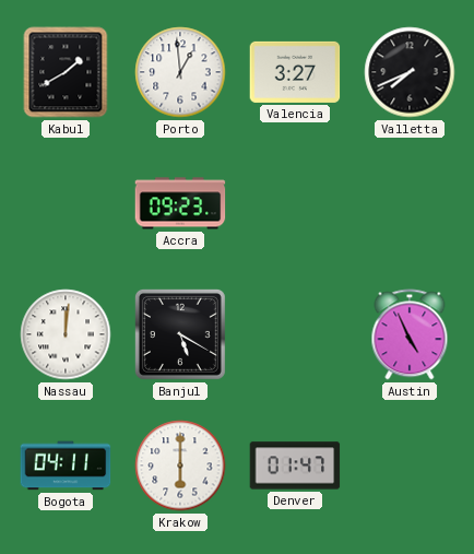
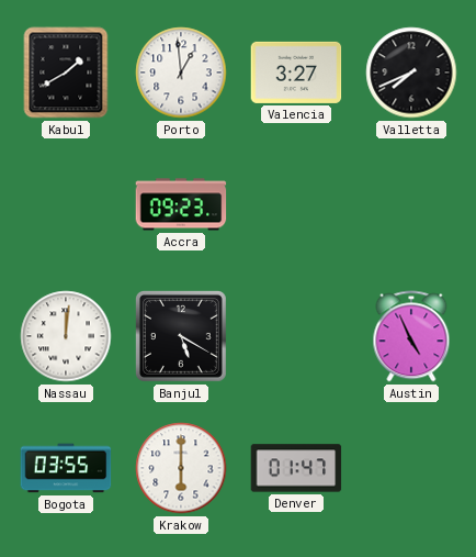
Bogota: 04:11 -> 03:55
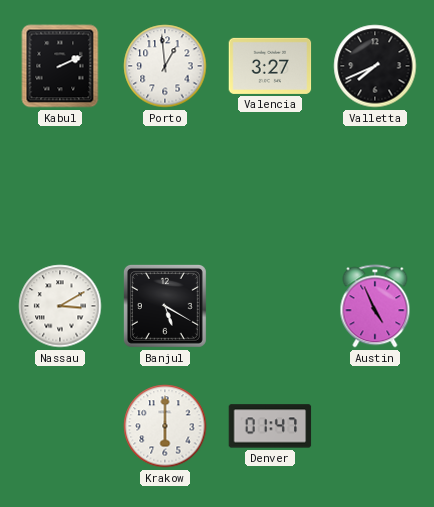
Kabul: 1:40 -> 2:11
Accra: 09:23 -> none
Nassau: 12:01 -> 3:10
Bogota: 03:55 -> none
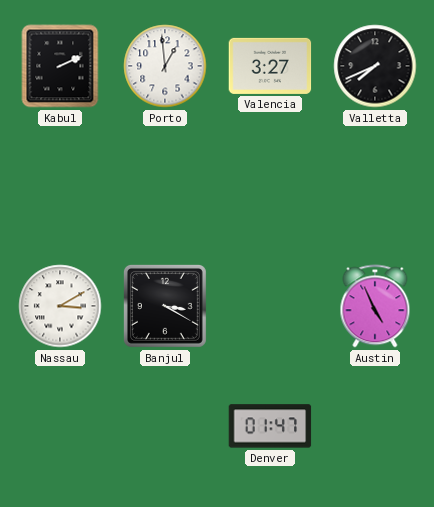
Banjul: 5:20 -> 3:20
Krakow: 6:00 -> none
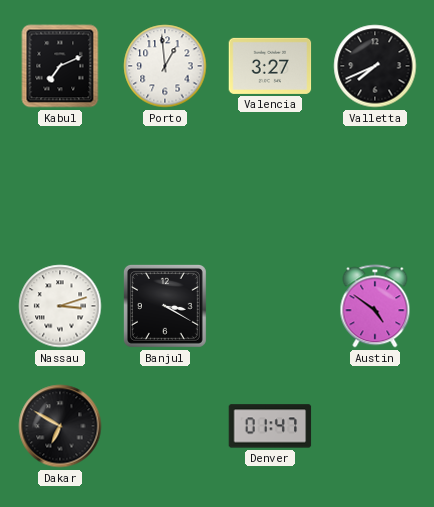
Kabul: 2:11 -> 7:11
Nassau: 3:10 -> 3:12
Austin: 4:56 -> 4:51
Dakar: none -> 6:50
